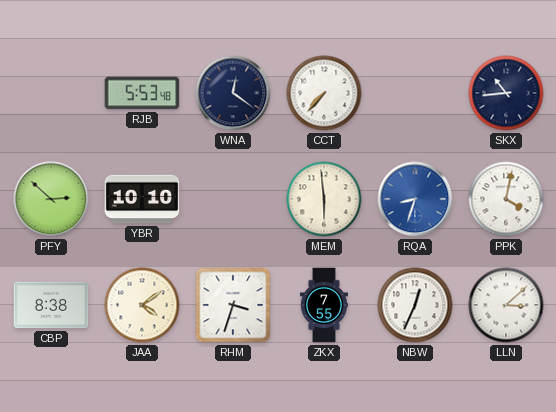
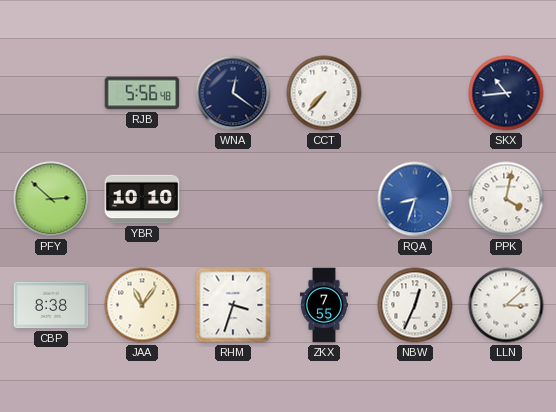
RJB: 5:53 -> 5:56
MEM: 5:59 -> none
JAA: 4:09 -> 11:06
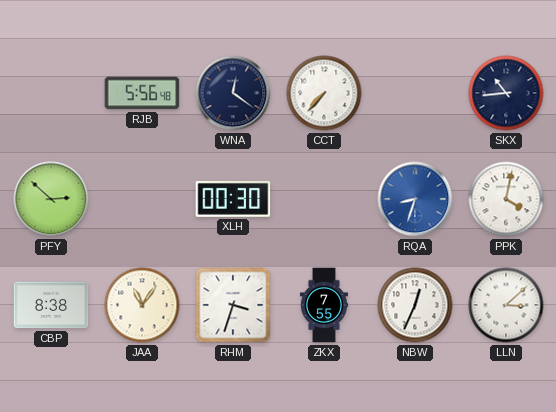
YBR: 10:10 -> none
XLH: none -> 00:30
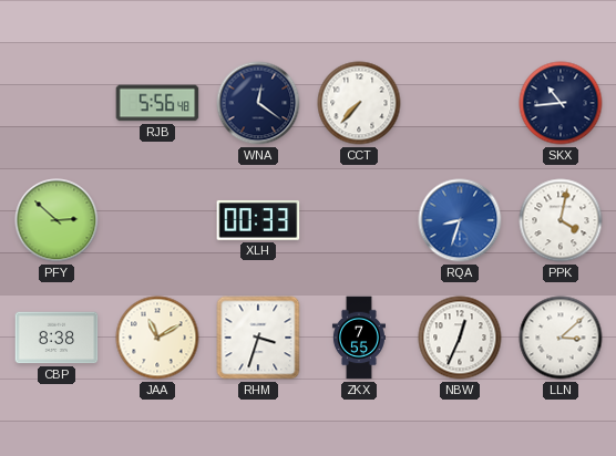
XLH: 00:30 -> 00:33
JAA: 11:06 -> 11:10
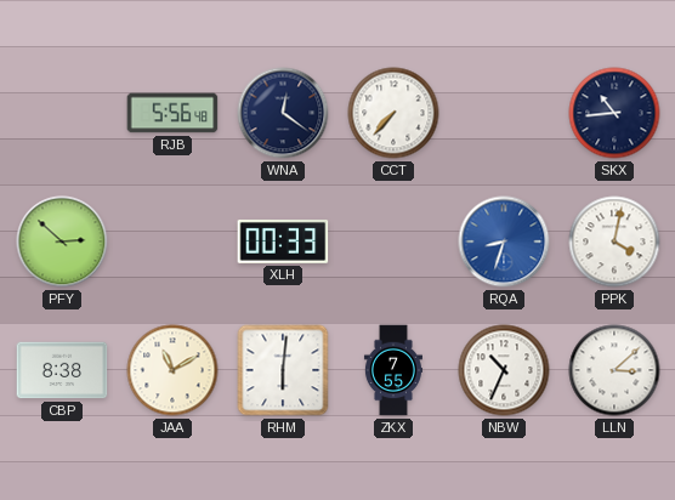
RHM: 3:33 -> 6:01
NBW: 12:34 -> 10:34
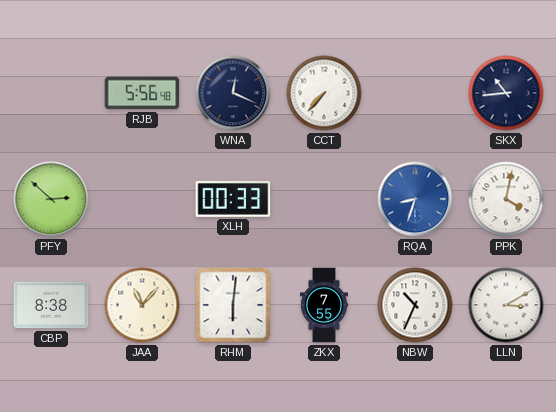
WNA: 12:21 -> 12:19
JAA: 11:10 -> 11:07
LLN: 3:08 -> 3:10
